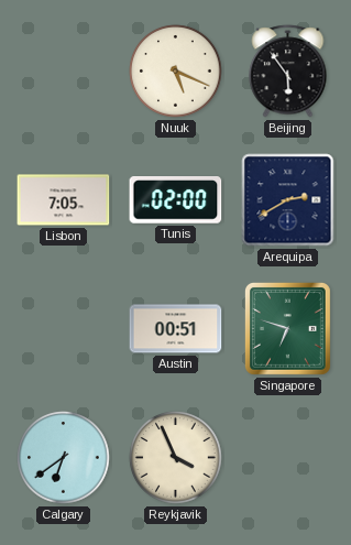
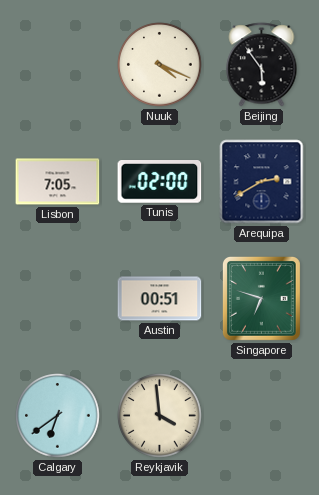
Nuuk: 5:19 -> 4:19
Reykjavik: 3:56 -> 3:59
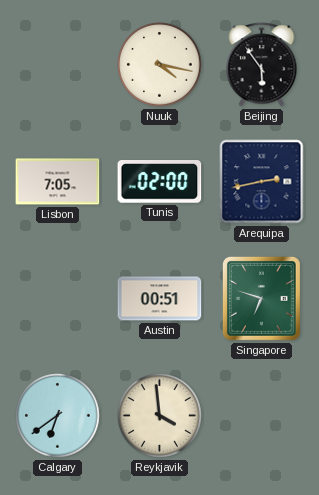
Nuuk: 4:19 -> 4:17
Arequipa: 2:40 -> 2:43
